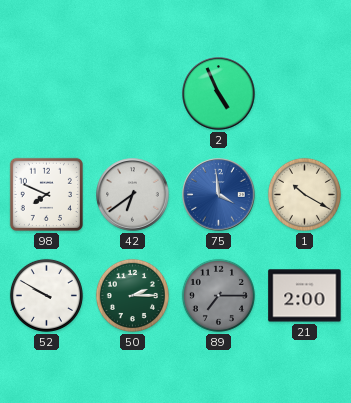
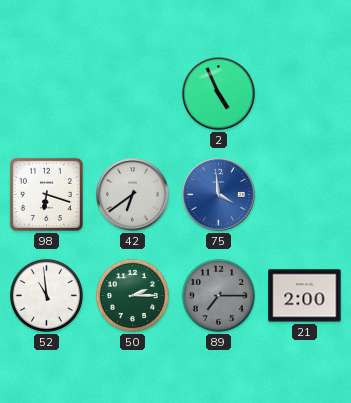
98: 7:49 -> 6:18
1: 10:20 -> none
52: 9:50 -> 10:59
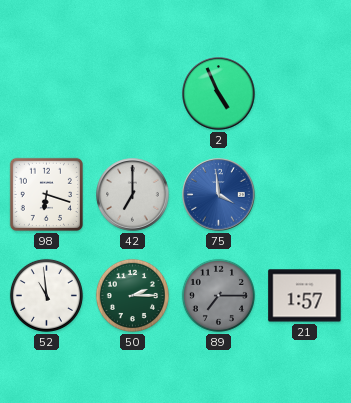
42: 6:39 -> 7:00
21: 2:00 -> 1:57
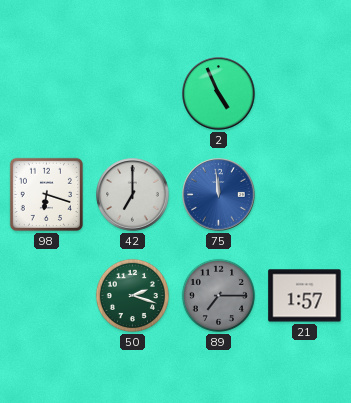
75: 3:59 -> 11:59
52: 10:59 -> none
50: 2:15 -> 2:18
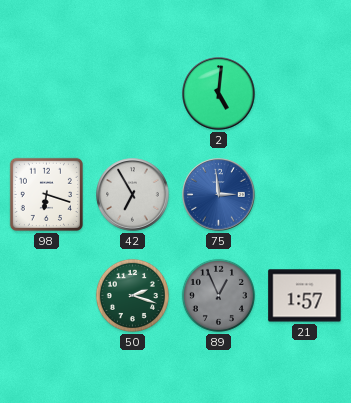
2: 4:56 -> 5:01
42: 7:00 -> 6:55
75: 11:59 -> 2:59
89: 7:15 -> 12:56
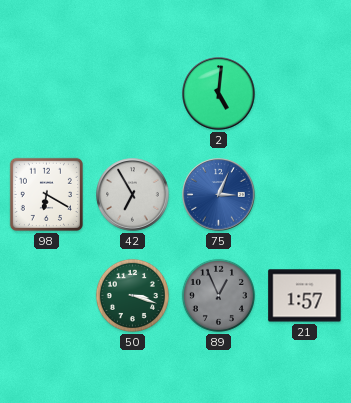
98: 6:18 -> 6:20
75: 2:59 -> 3:04
50: 2:18 -> 3:18
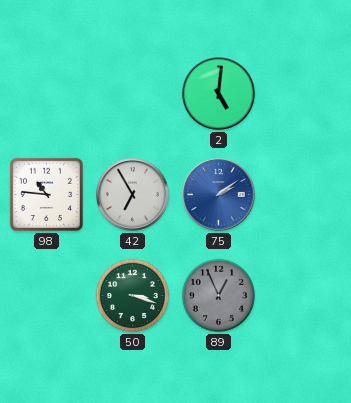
98: 6:20 -> 10:46
75: 3:04 -> 2:09
21: 1:57 -> none
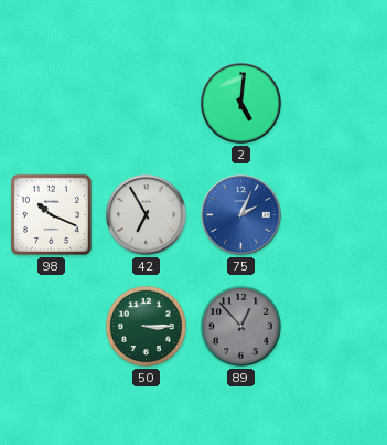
98: 10:46 -> 10:19
75: 2:09 -> 2:04
50: 3:18 -> 3:15
89: 12:56 -> 12:53
